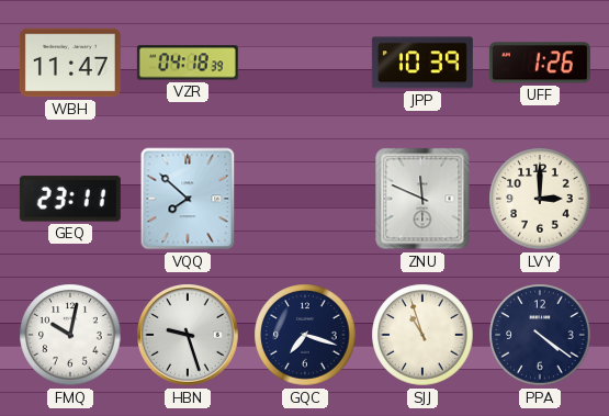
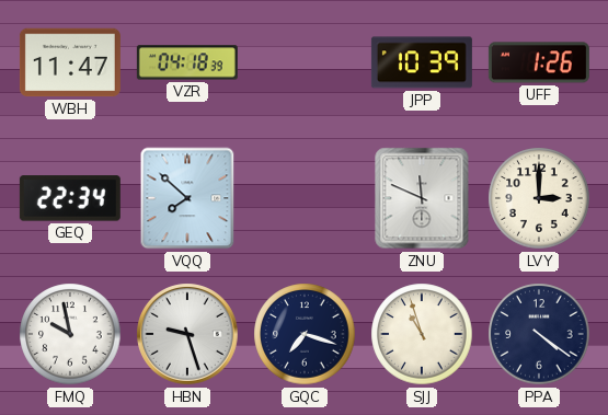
GEQ: 23:11 -> 22:34
FMQ: 10:02 -> 9:58
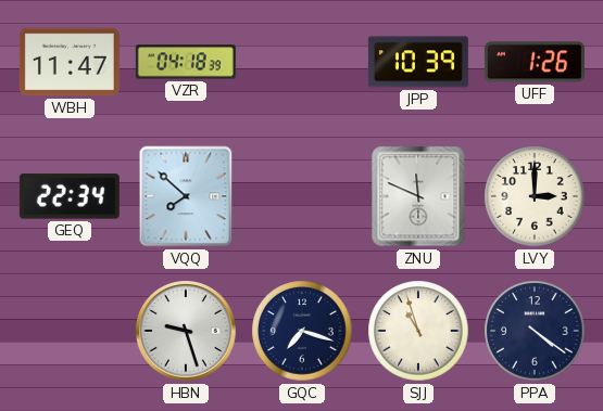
FMQ: 9:58 -> none
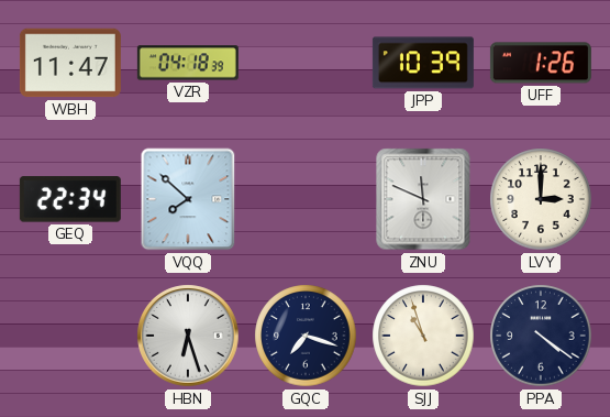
HBN: 9:27 -> 6:27
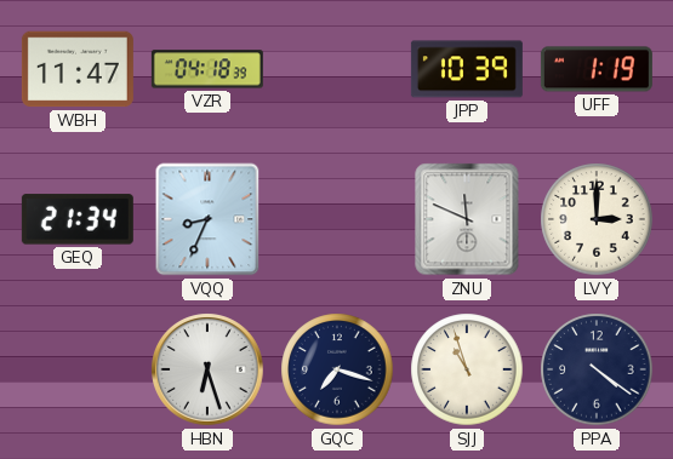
UFF: 1:26 -> 1:19
GEQ: 22:34 -> 21:34
VQQ: 7:52 -> 8:34
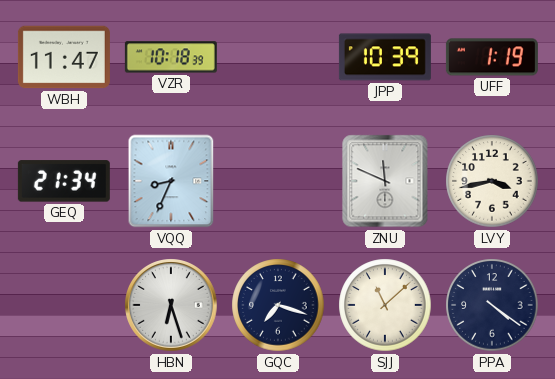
VZR: 04:18 -> 10:18
LVY: 3:00 -> 3:43
SJJ: 10:57 -> 11:08
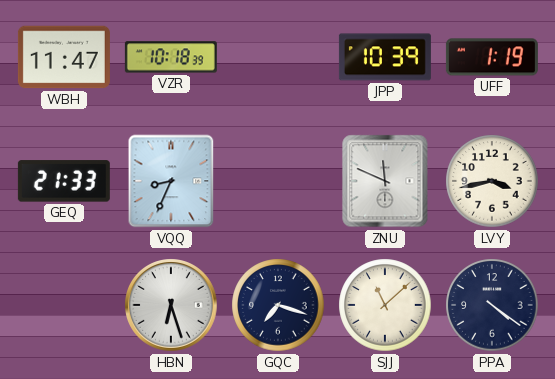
GEQ: 21:34 -> 21:33
